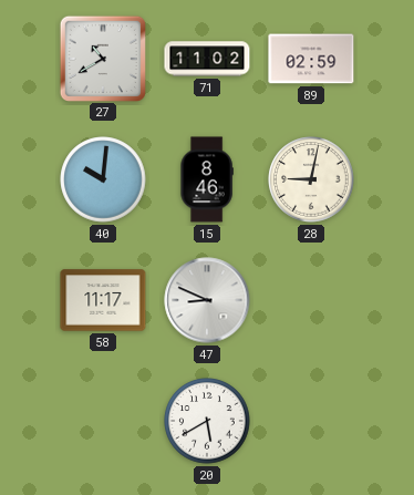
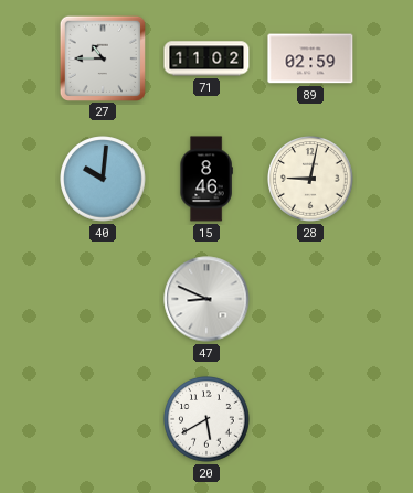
27: 10:40 -> 10:45
58: 11:17 -> none
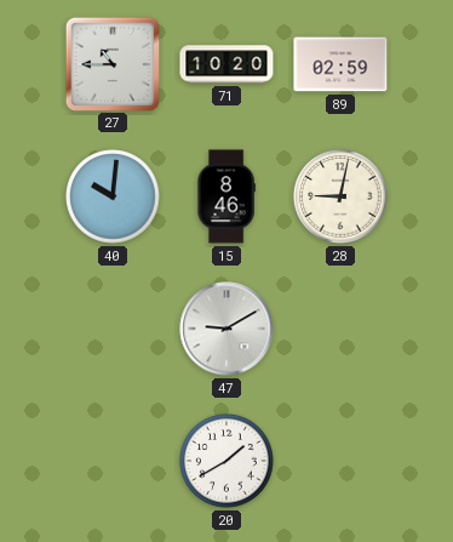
71: 11:02 -> 10:20
47: 8:49 -> 9:10
20: 5:40 -> 1:40
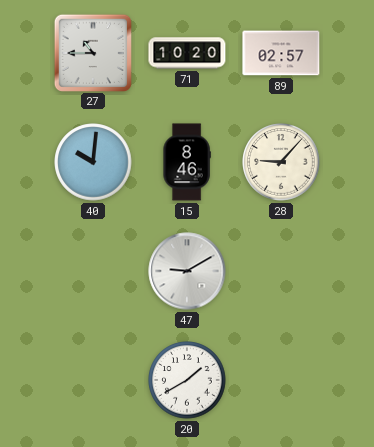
89: 02:59 -> 02:57
28: 9:02 -> 9:07
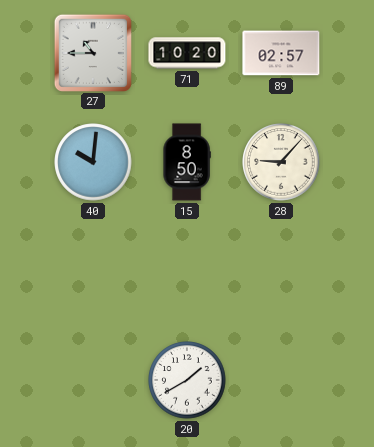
15: 8:46 -> 8:50
47: 9:10 -> none
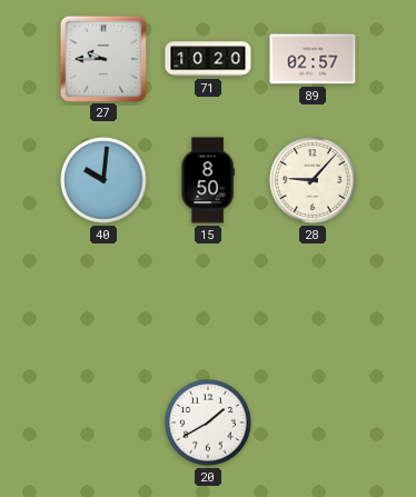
27: 10:45 -> 9:45
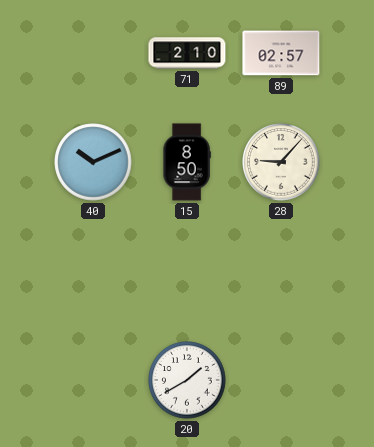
27: 9:45 -> none
71: 10:20 -> 2:10
40: 10:01 -> 10:11
